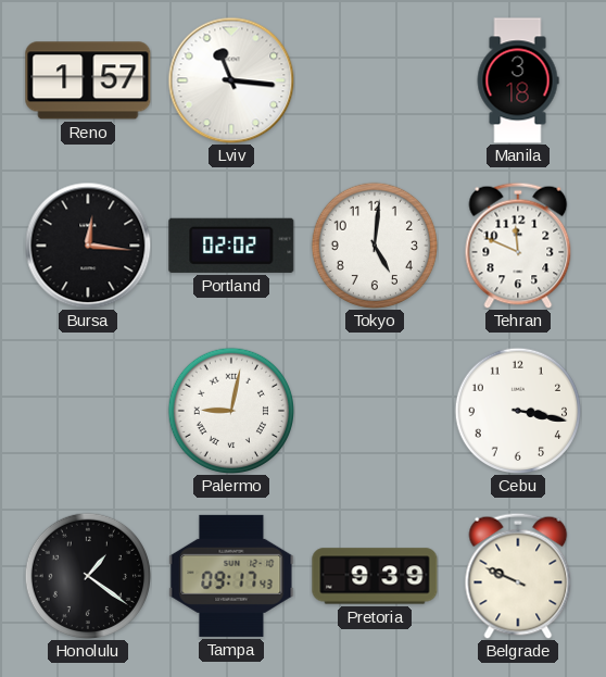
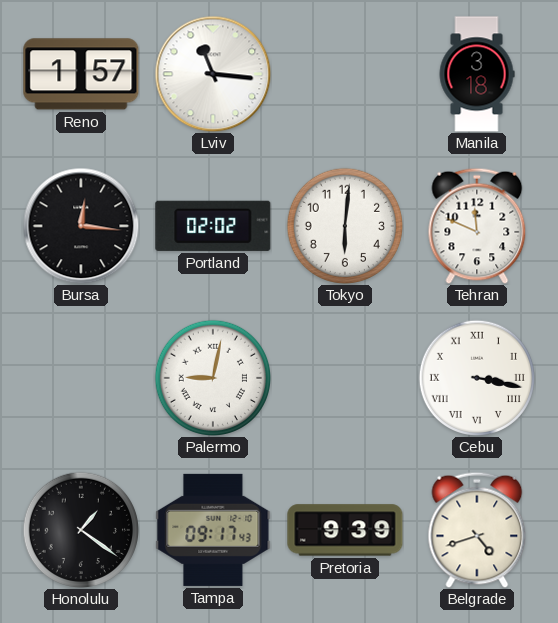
Tokyo: 5:01 -> 6:01
Cebu numerals: Arabic -> Roman
Belgrade: 9:49 -> 4:42
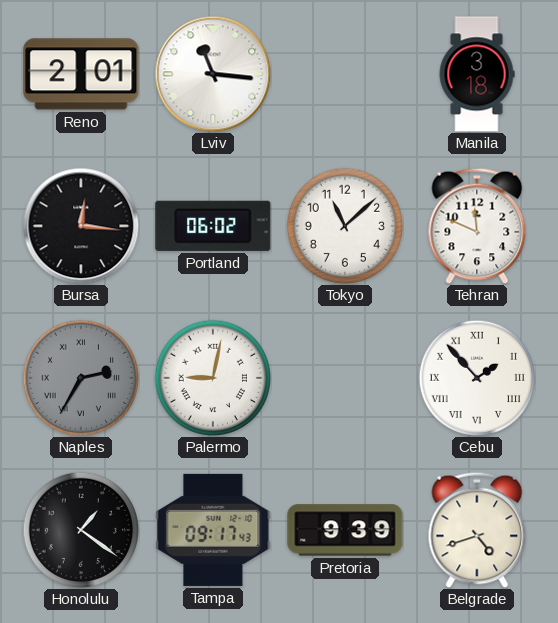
Reno: 1:57 -> 2:01
Portland: 02:02 -> 06:02
Tokyo: 6:01 -> 11:08
Naples: none -> 2:35
Cebu: 3:17 -> 1:53
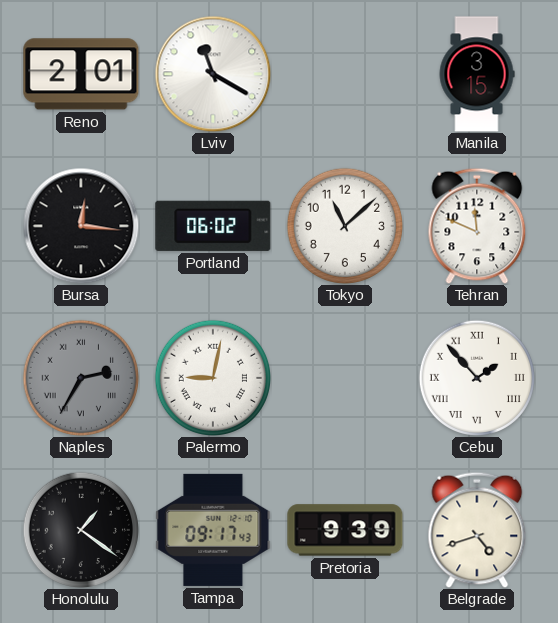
Lviv: 11:16 -> 11:20
Manila: 3:18 -> 3:15
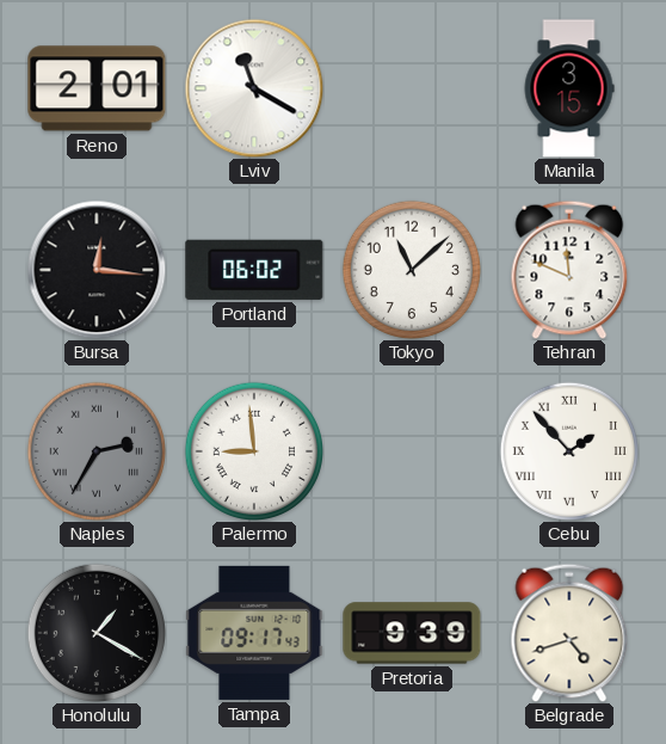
Palermo: 9:02 -> 8:59
Honolulu: 1:21 -> 1:20
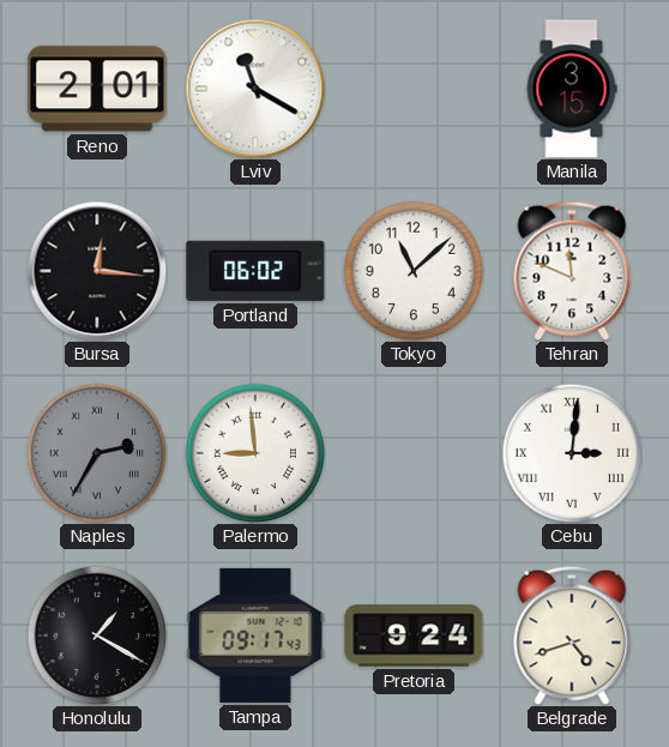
Cebu: 1:53 -> 3:01
Pretoria: 9:39 -> 9:24
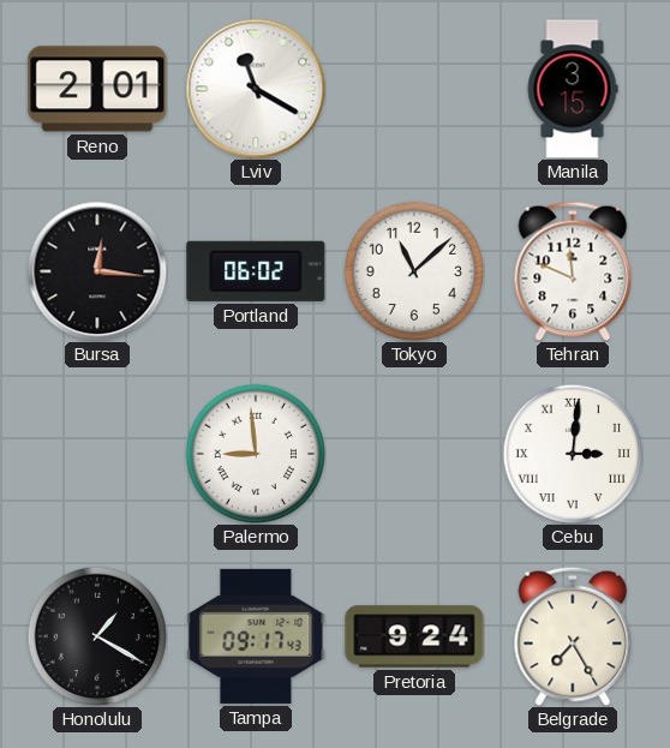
Naples: 2:35 -> none
Belgrade: 4:42 -> 7:25
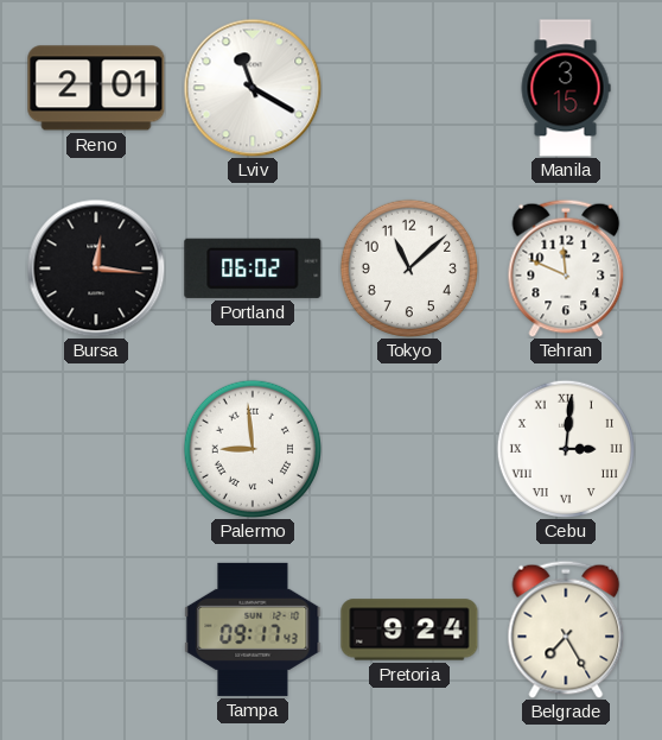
Honolulu: 1:20 -> none
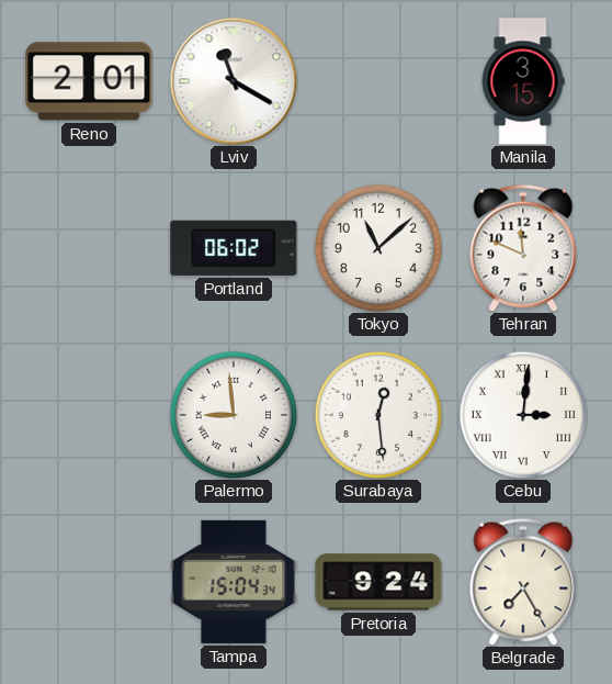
Bursa: 12:16 -> none
Surabaya: none -> 12:29
Tampa: 09:17 -> 15:04
